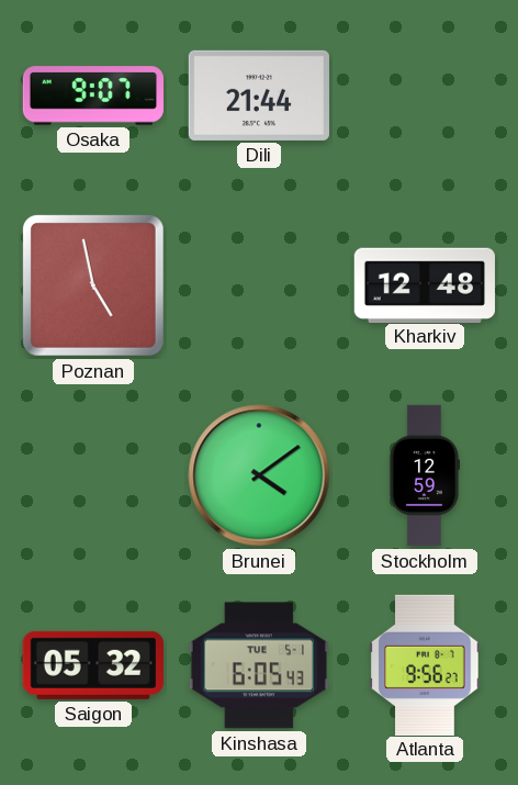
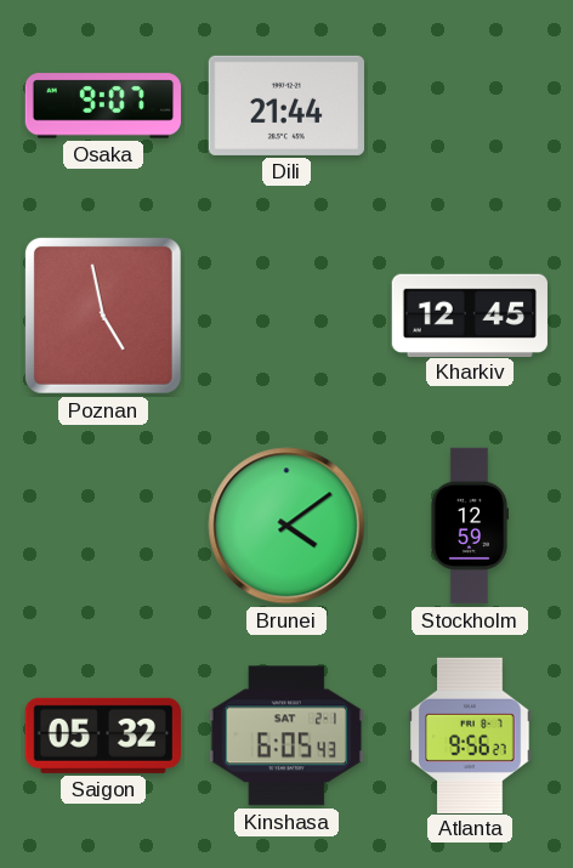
Kharkiv: 12:48 -> 12:45
Kinshasa date: TUE 5-1 -> SAT 2-1
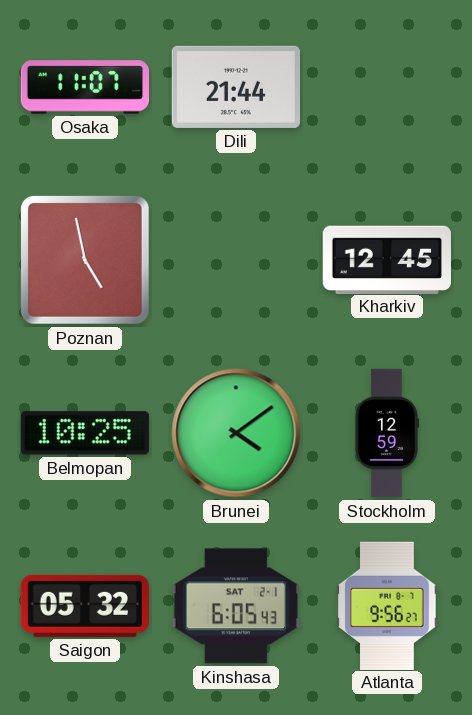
Osaka: 9:07 -> 11:07
Belmopan: none -> 10:25
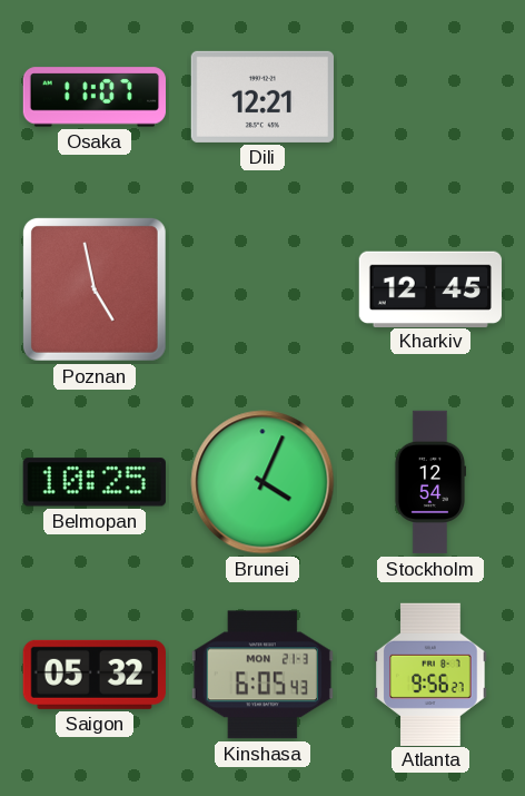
Dili: 21:44 -> 12:21
Brunei: 4:09 -> 4:04
Stockholm: 12:59 -> 12:54
Kinshasa date: SAT 2-1 -> MON 21-3
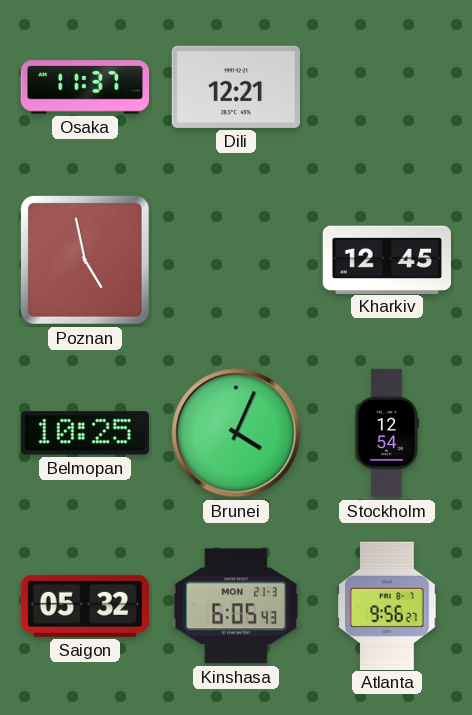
Osaka: 11:07 -> 11:37
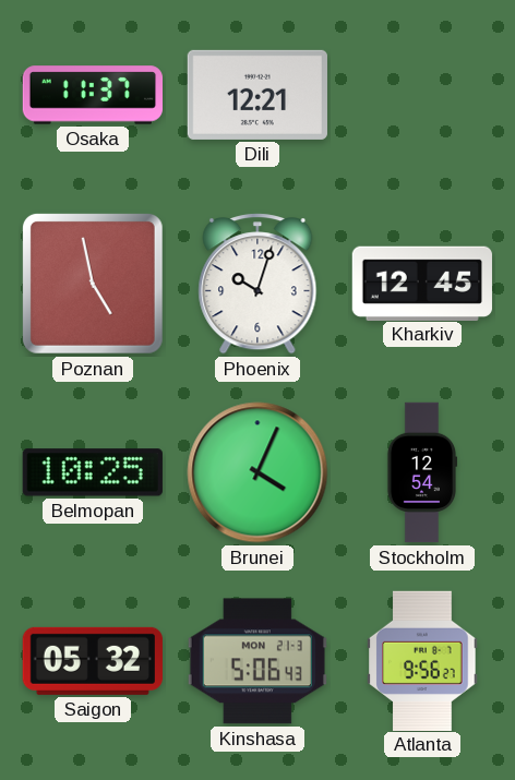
Phoenix: none -> 10:03
Kinshasa: 6:05 -> 5:06
